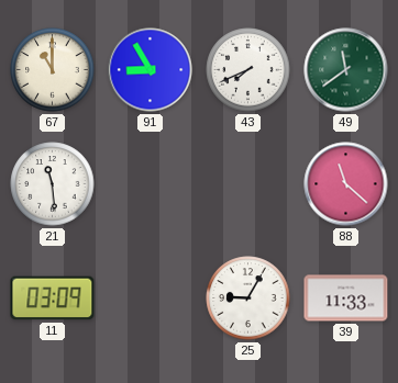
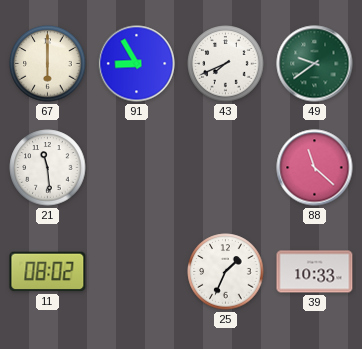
67: 11:00 -> 6:00
49: 11:39 -> 9:39
11: 03:09 -> 08:02
25: 9:05 -> 1:34
39: 11:33 -> 10:33
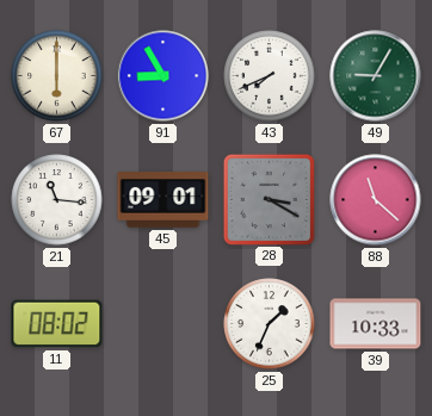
49: 9:39 -> 9:05
21: 11:29 -> 11:16
45: none -> 09:01
28: none -> 3:20
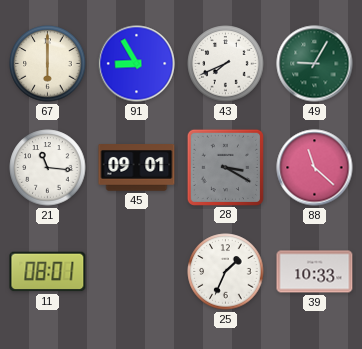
11: 08:02 -> 08:01
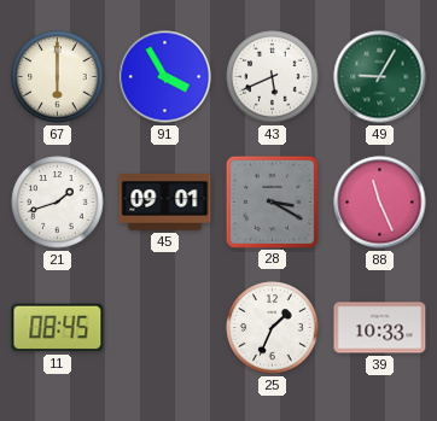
91: 8:55 -> 3:55
43: 7:41 -> 5:41
21: 11:16 -> 1:42
88: 11:22 -> 11:26
11: 08:01 -> 08:45
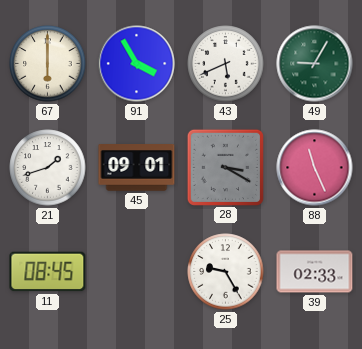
25: 1:34 -> 9:25
39: 10:33 -> 02:33
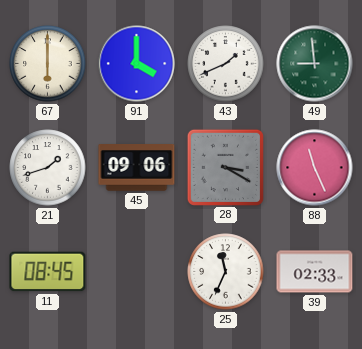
91: 3:55 -> 4:00
43: 5:41 -> 1:41
49: 9:05 -> 8:59
45: 09:01 -> 09:06
25: 9:25 -> 11:34
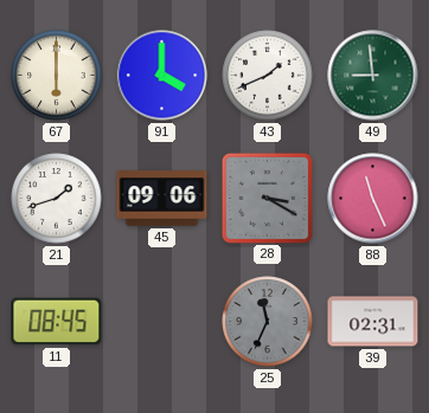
25 dial: white -> grey
39: 02:33 -> 02:31
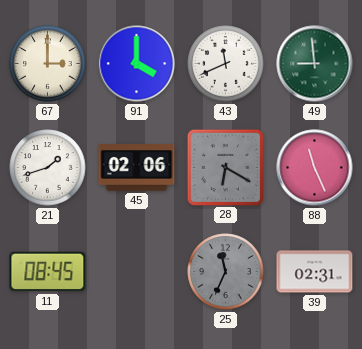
67: 6:00 -> 3:00
43: 1:41 -> 11:41
45: 09:06 -> 02:06
28: 3:20 -> 6:20
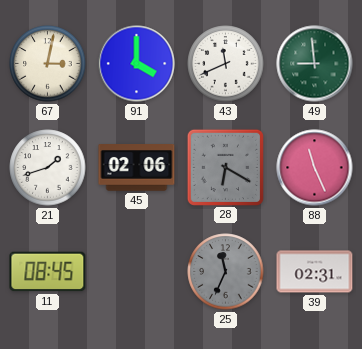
67: 3:00 -> 3:02
